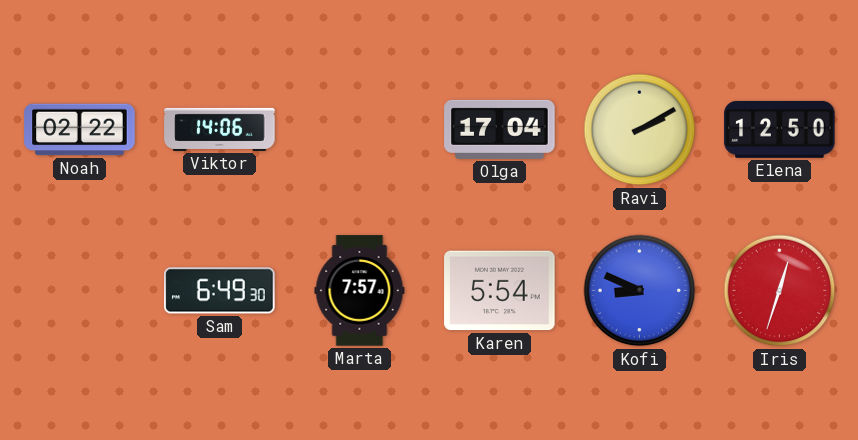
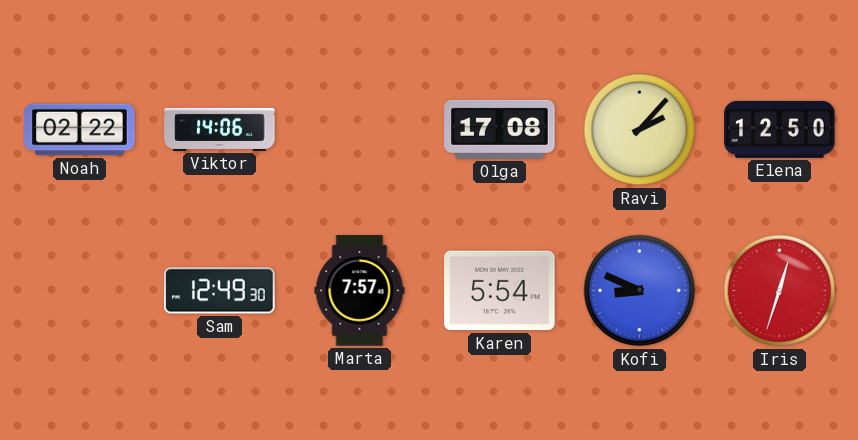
Olga: 17:04 -> 17:08
Ravi: 2:10 -> 2:07
Sam: 6:49 -> 12:49
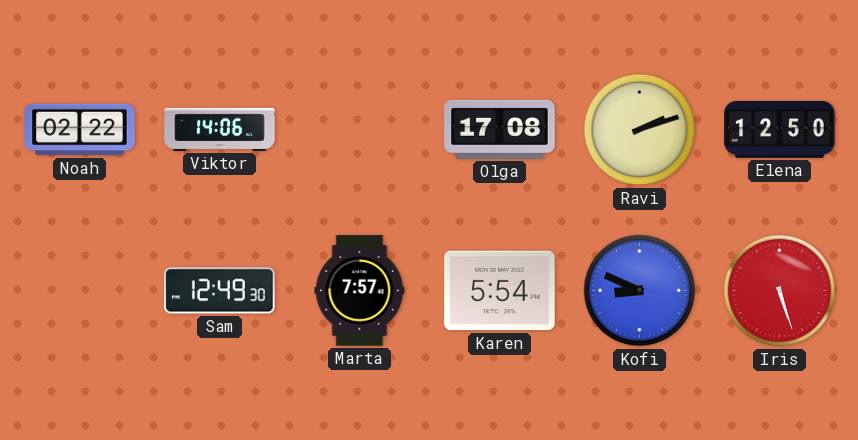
Ravi: 2:07 -> 2:12
Iris: 12:33 -> 5:27
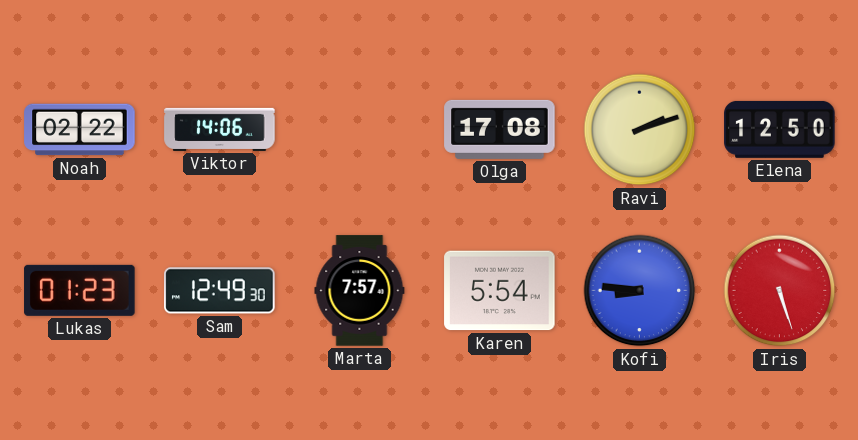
Lukas: none -> 01:23
Kofi: 8:49 -> 8:46
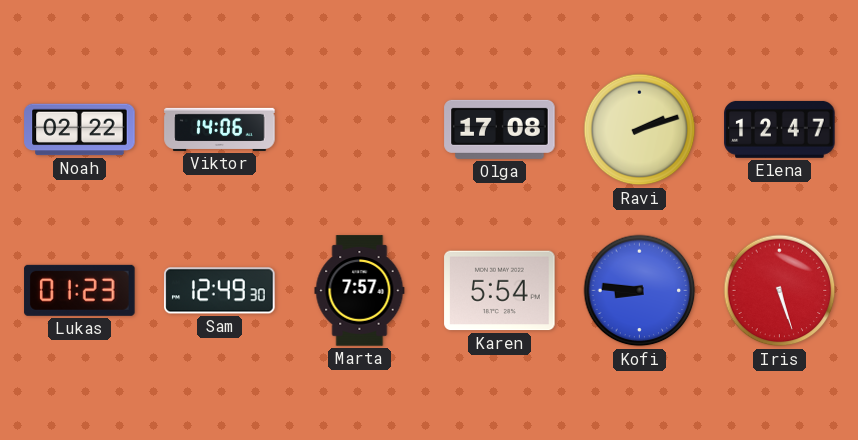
Elena: 12:50 -> 12:47
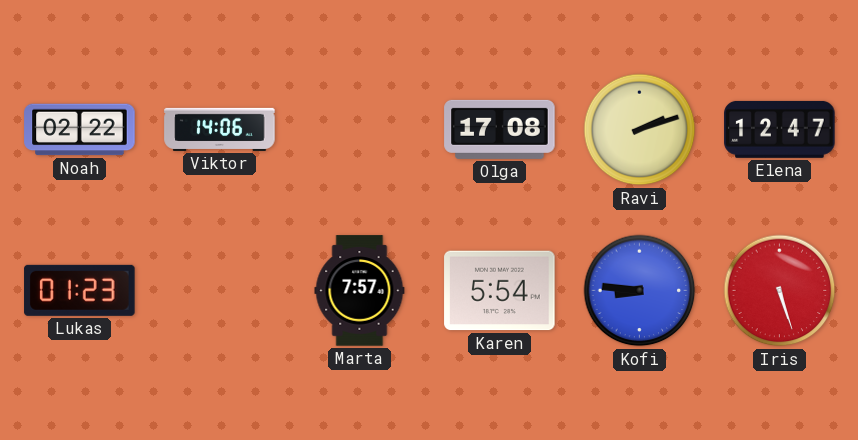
Sam: 12:49 -> none
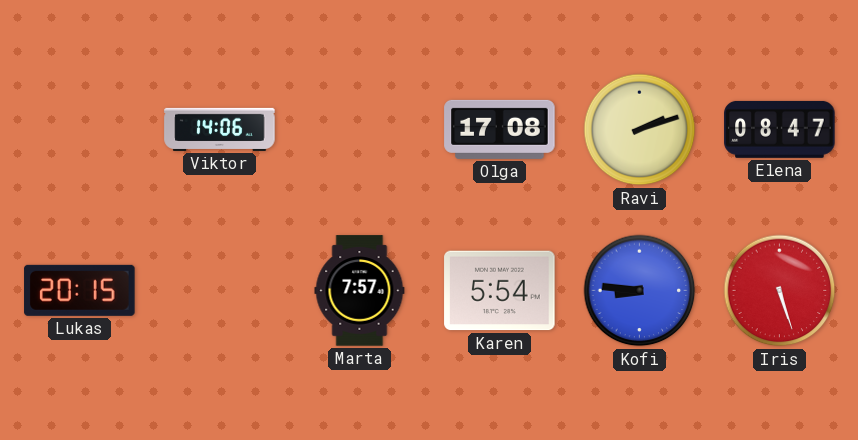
Noah: 02:22 -> none
Elena: 12:47 -> 08:47
Lukas: 01:23 -> 20:15
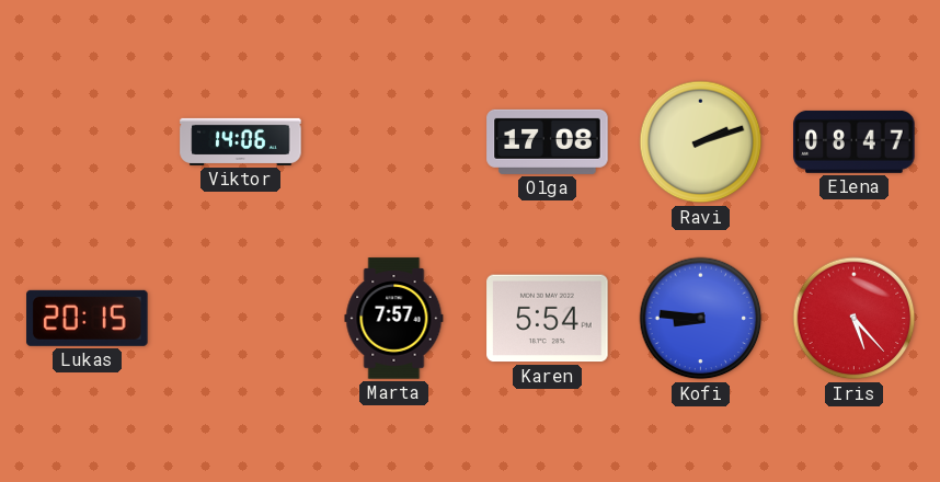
Iris: 5:27 -> 5:23
